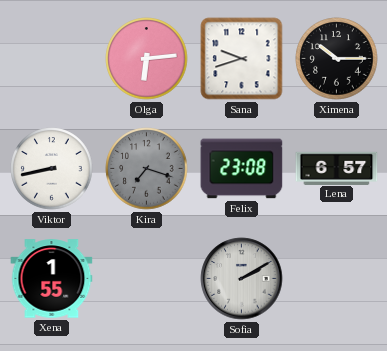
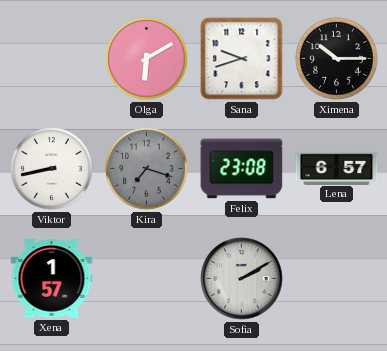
Olga: 6:14 -> 6:10
Xena: 1:55 -> 1:57
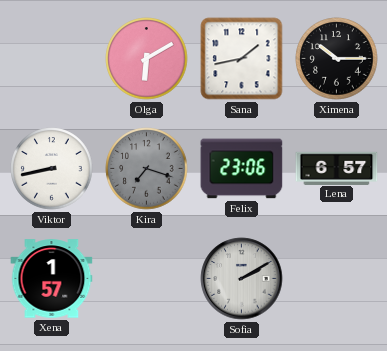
Sana: 9:42 -> 1:43
Felix: 23:08 -> 23:06
